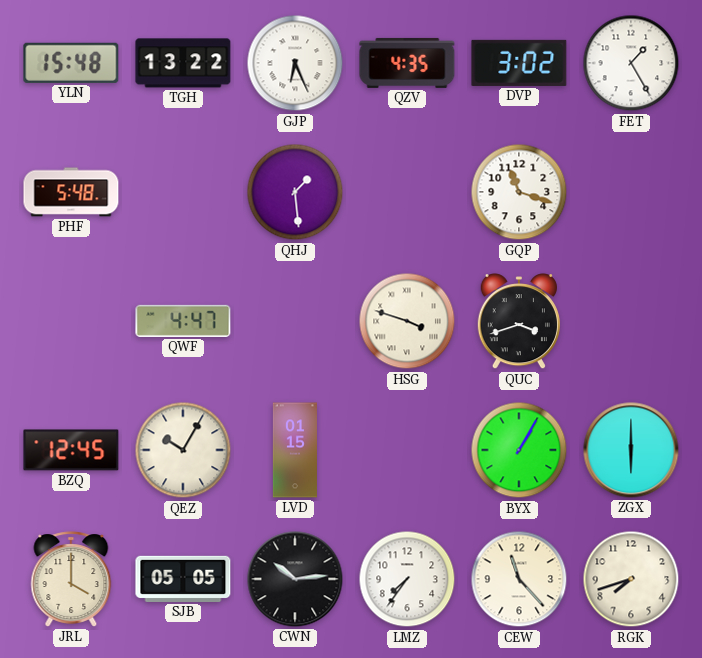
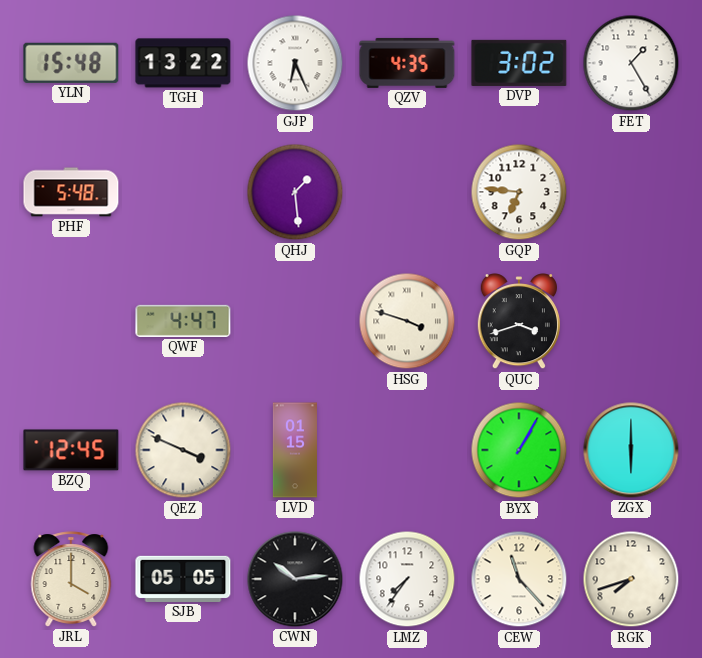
GQP: 11:18 -> 6:46
QEZ: 10:05 -> 3:49
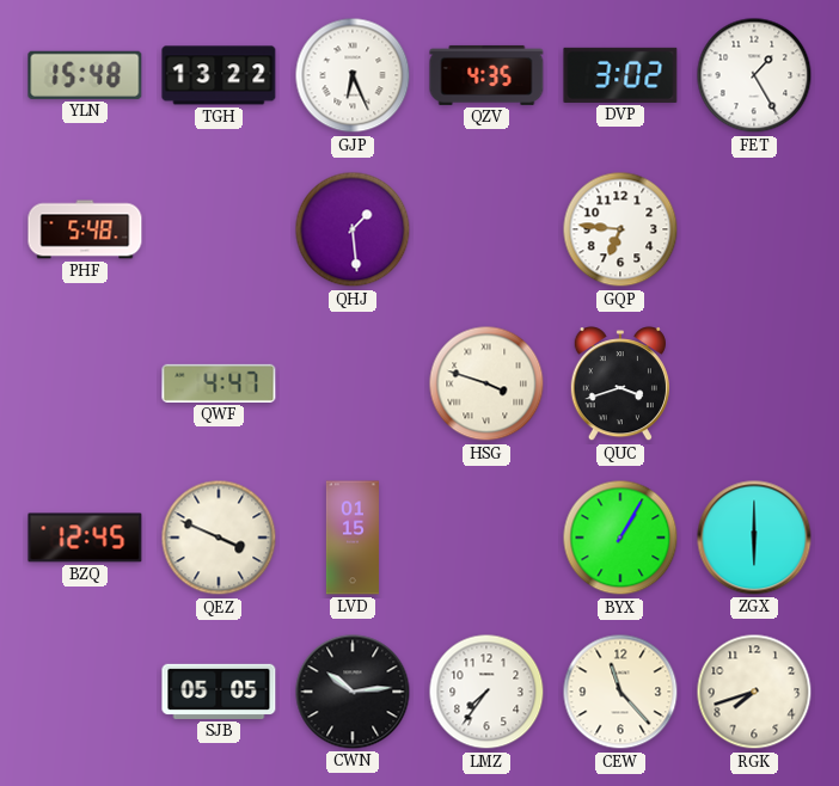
JRL: 4:00 -> none
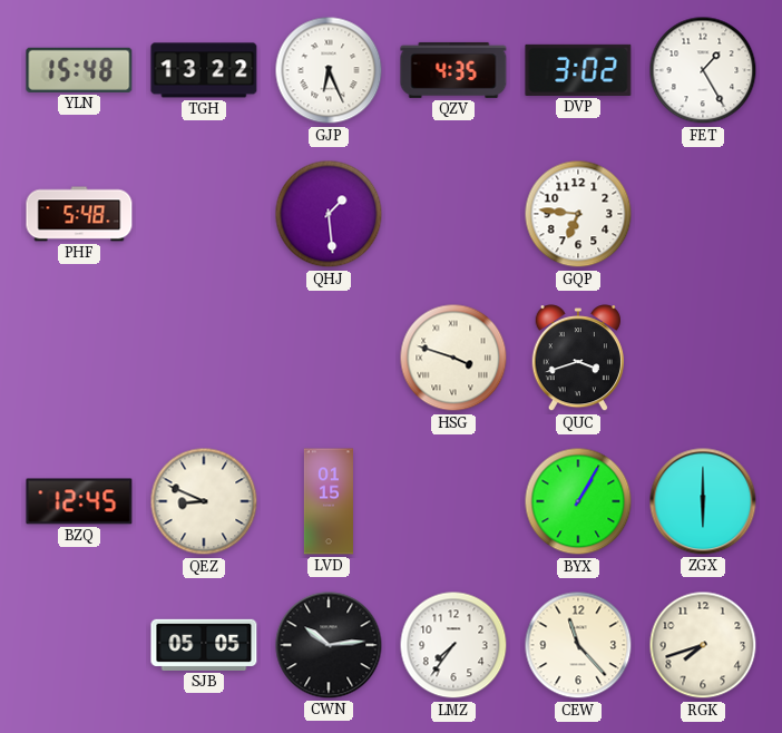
QWF: 4:47 -> none
QEZ: 3:49 -> 8:49
